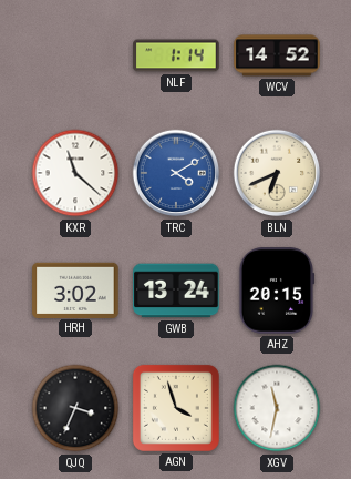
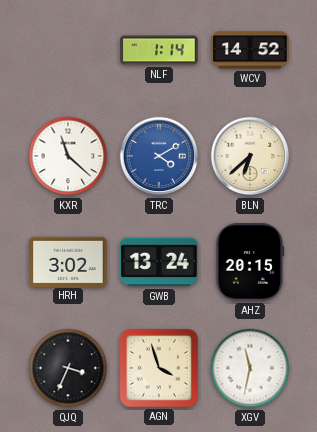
BLN: 6:41 -> 6:38
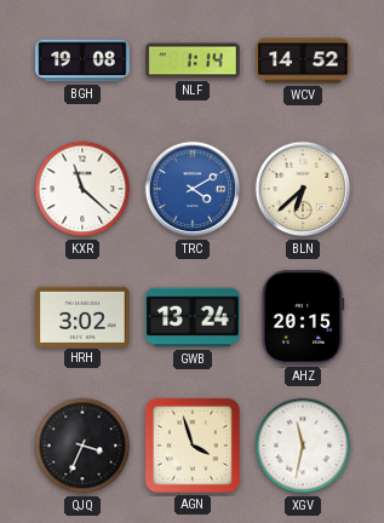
BGH: none -> 19:08
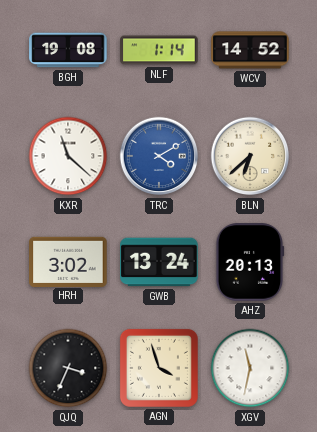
AHZ: 20:15 -> 20:13
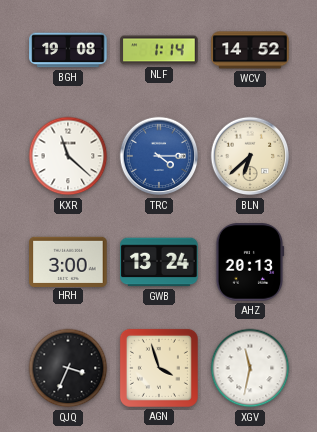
TRC: 4:10 -> 4:15
HRH: 3:02 -> 3:00
